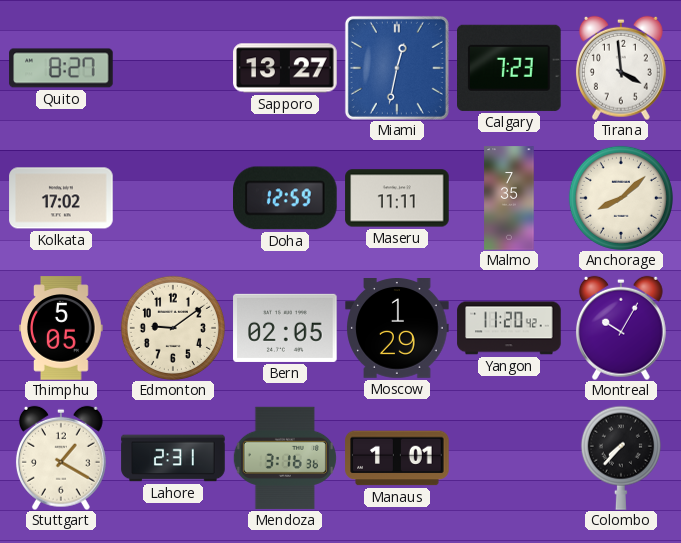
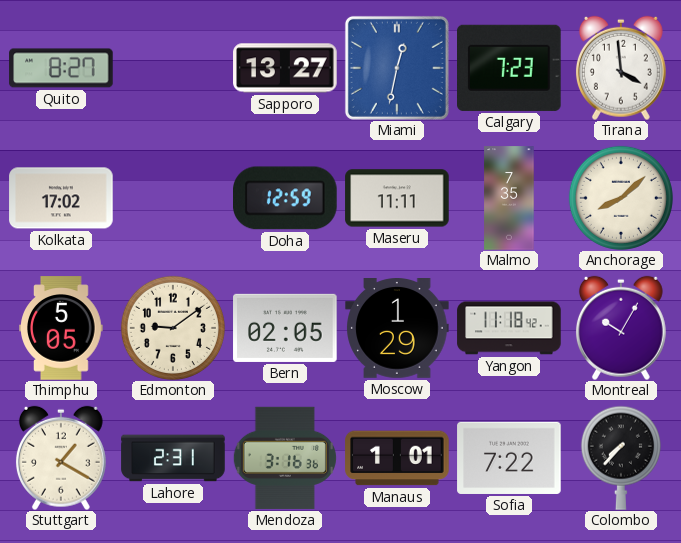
Yangon: 11:20 -> 11:18
Sofia: none -> 7:22
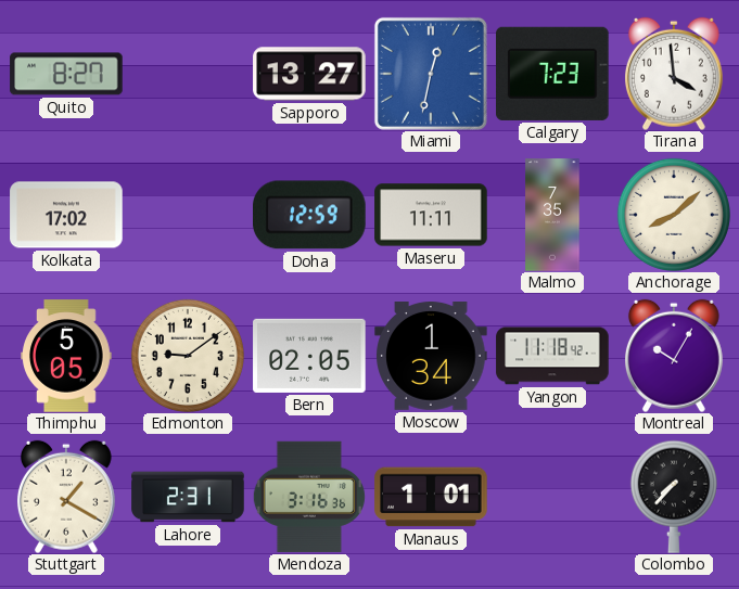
Moscow: 1:29 -> 1:34
Sofia: 7:22 -> none
